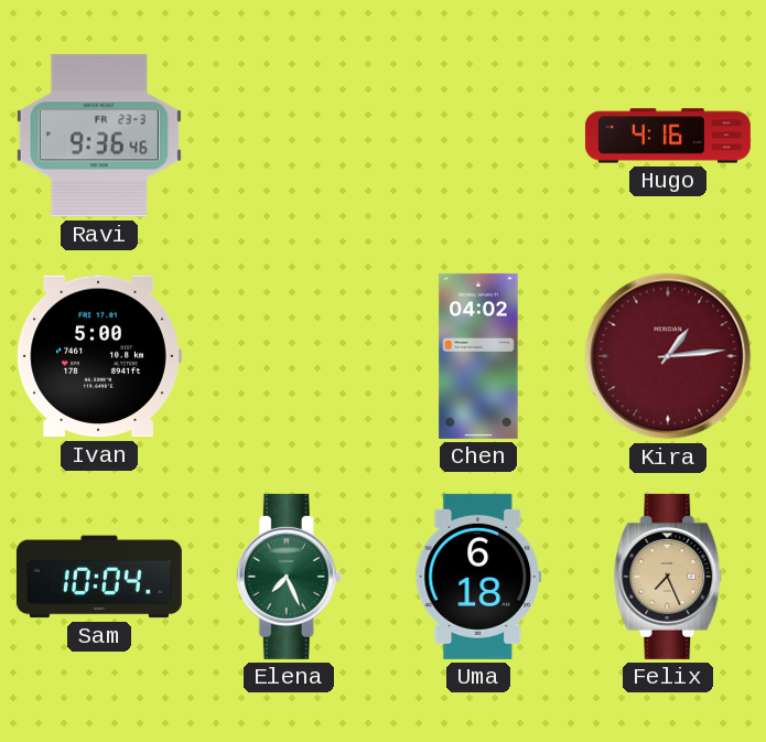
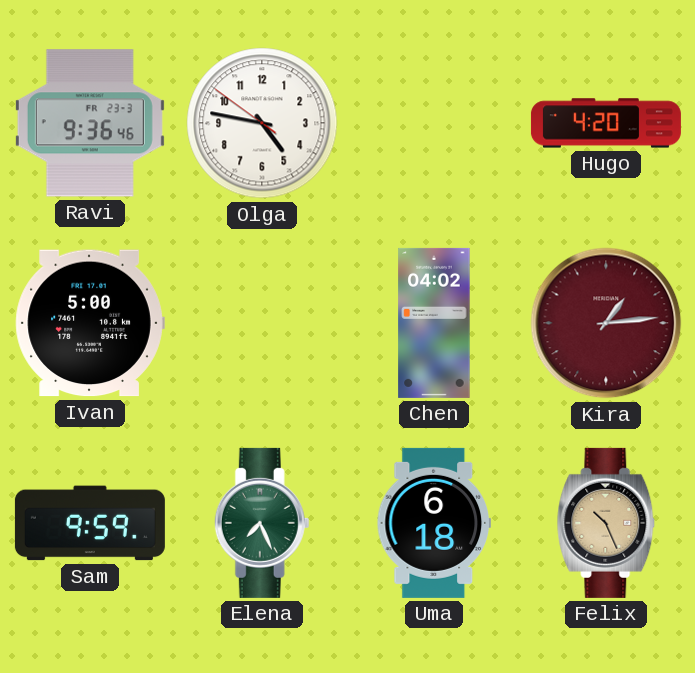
Olga: none -> 4:46
Hugo: 4:16 -> 4:20
Sam: 10:04 -> 9:59
Felix: 7:26 -> 10:26
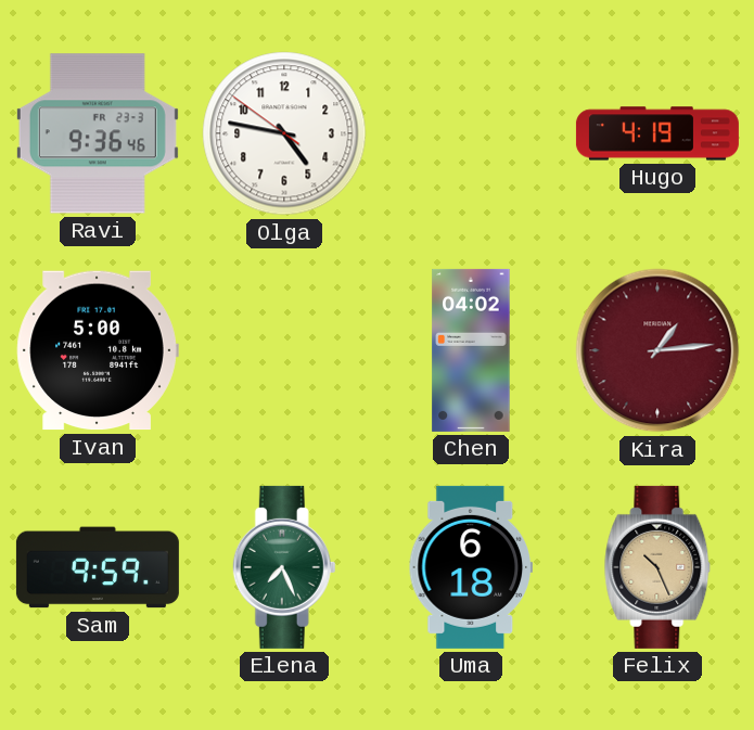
Hugo: 4:20 -> 4:19
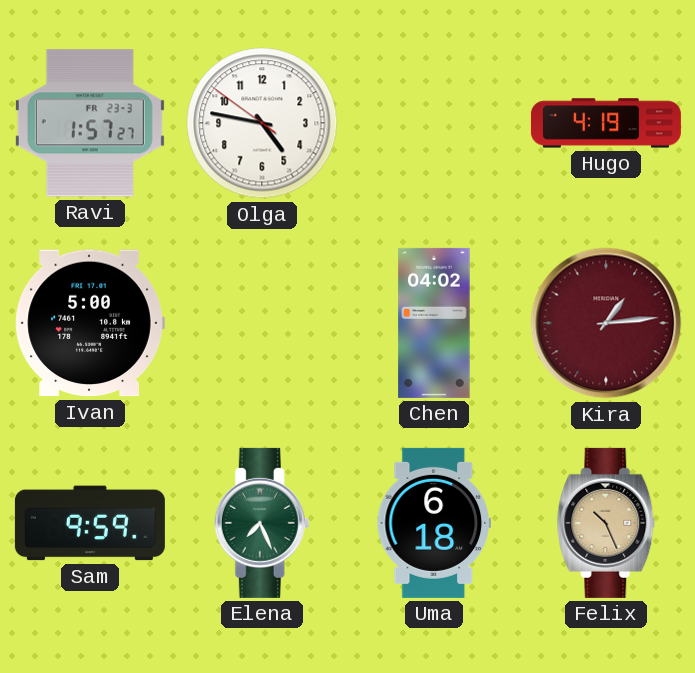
Ravi: 9:36 -> 1:57
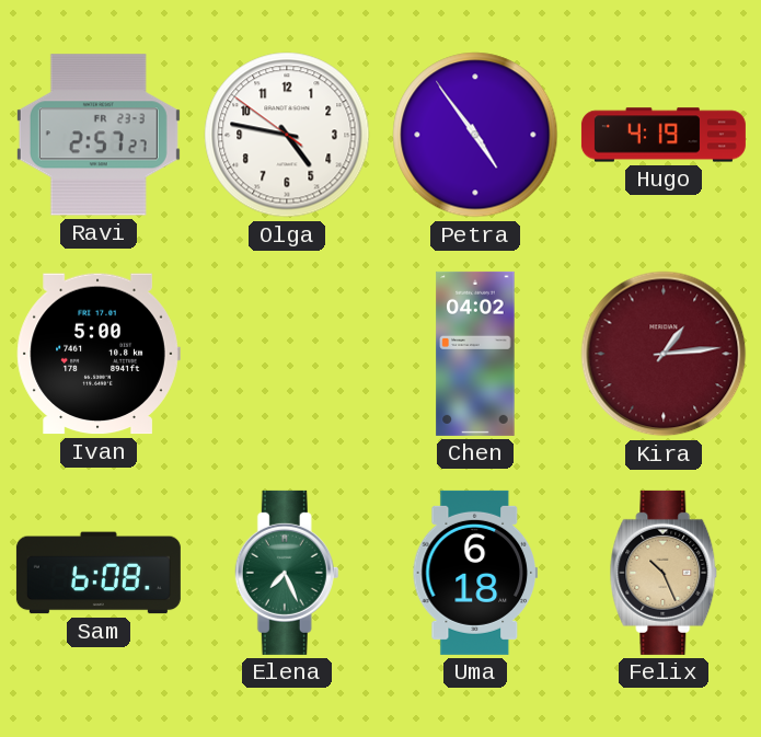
Ravi: 1:57 -> 2:57
Petra: none -> 4:53
Sam: 9:59 -> 6:08
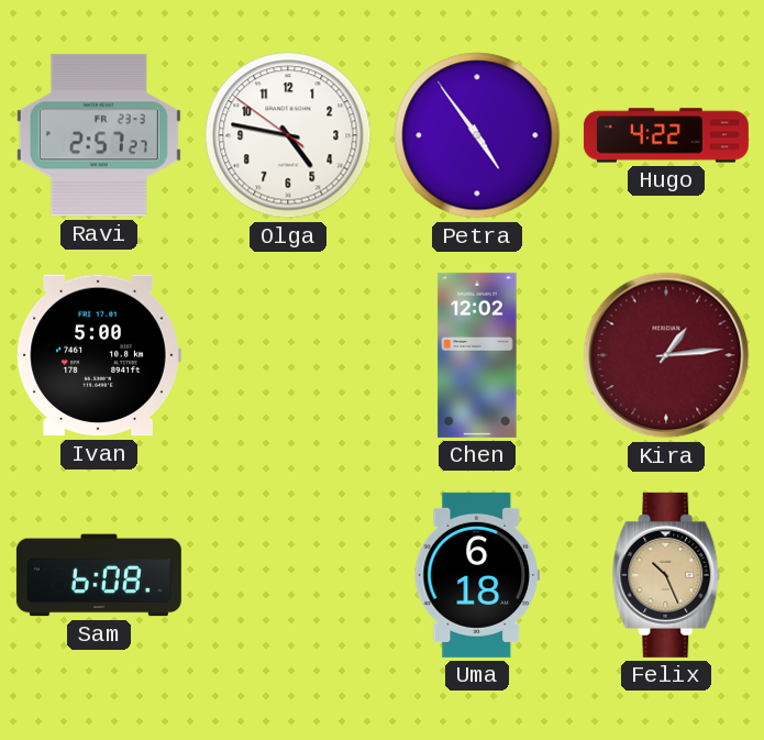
Hugo: 4:19 -> 4:22
Chen: 04:02 -> 12:02
Elena: 7:26 -> none
